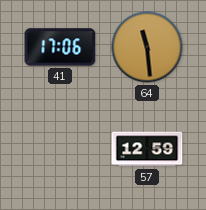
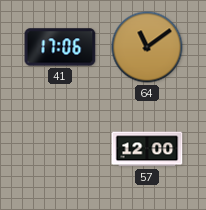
64: 11:29 -> 11:09
57: 12:59 -> 12:00
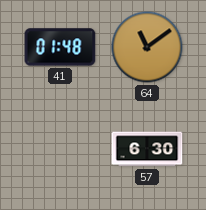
41: 17:06 -> 01:48
57: 12:00 -> 6:30
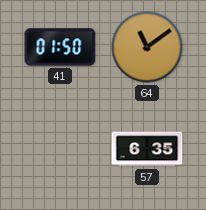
41: 01:48 -> 01:50
57: 6:30 -> 6:35
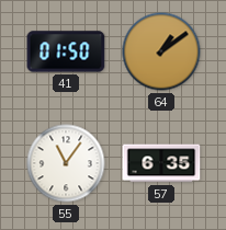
64: 11:09 -> 1:09
55: none -> 11:06
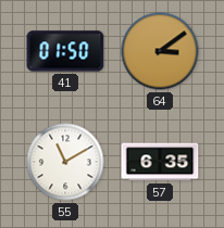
64: 1:09 -> 3:09
55: 11:06 -> 11:10
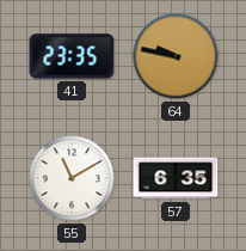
41: 01:50 -> 23:35
64: 3:09 -> 9:47
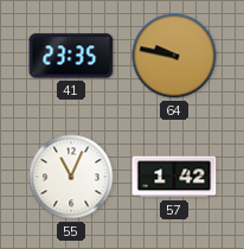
55: 11:10 -> 11:04
57: 6:35 -> 1:42
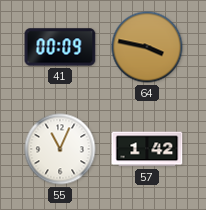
41: 23:35 -> 00:09
64: 9:47 -> 3:47
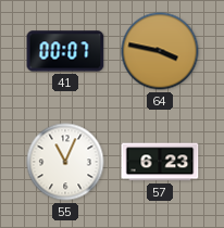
41: 00:09 -> 00:07
57: 1:42 -> 6:23
